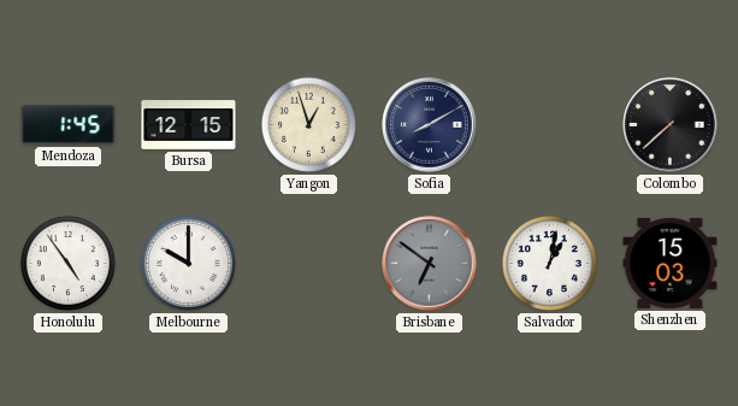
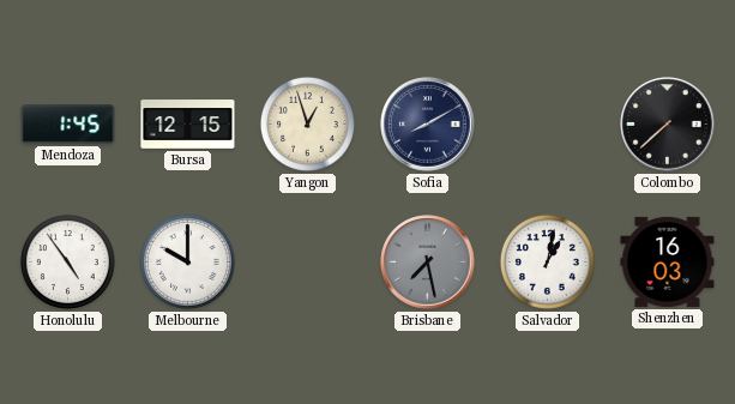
Brisbane: 6:51 -> 7:28
Shenzhen: 15:03 -> 16:03
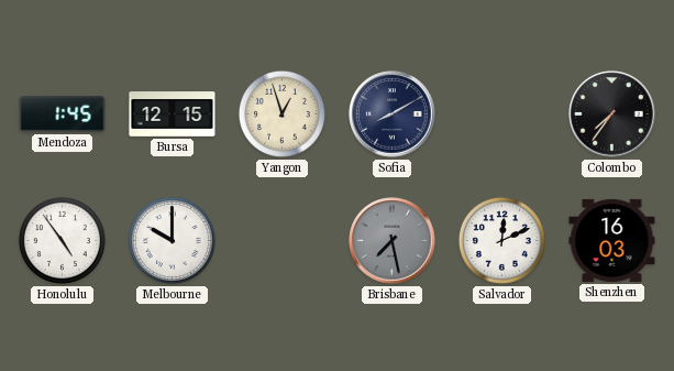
Colombo: 7:38 -> 7:36
Salvador: 1:02 -> 12:11
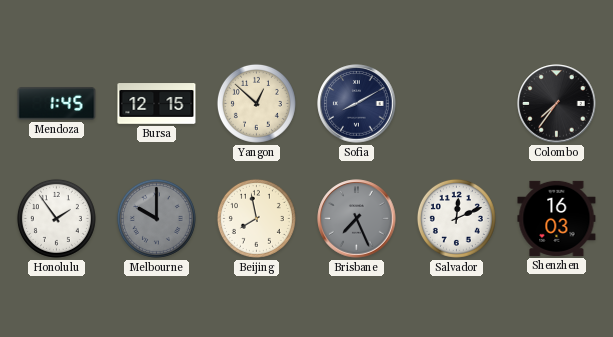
Yangon: 12:57 -> 12:52
Honolulu: 4:54 -> 1:54
Melbourne dial: white -> grey
Beijing: none -> 7:58
Brisbane: 7:28 -> 7:26
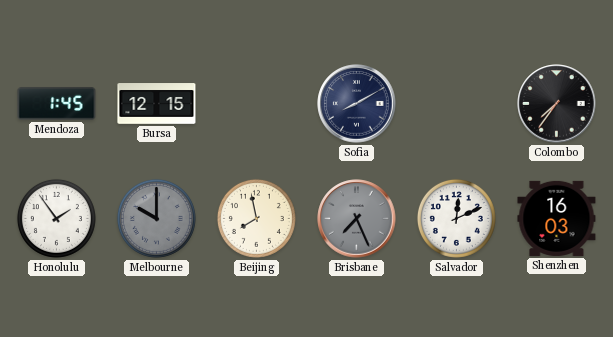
Yangon: 12:52 -> none
